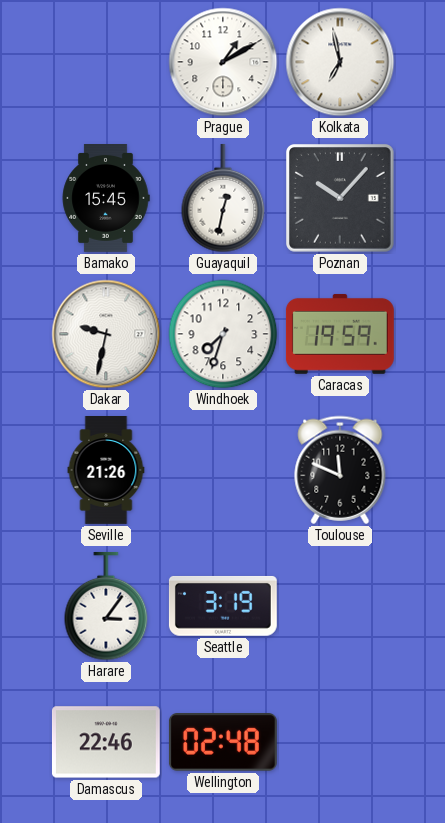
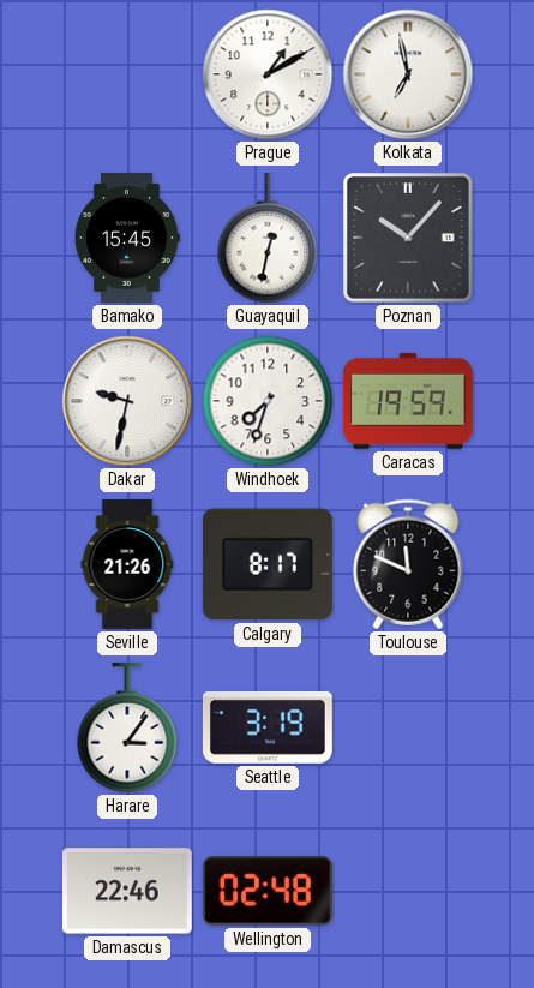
Calgary: none -> 8:17
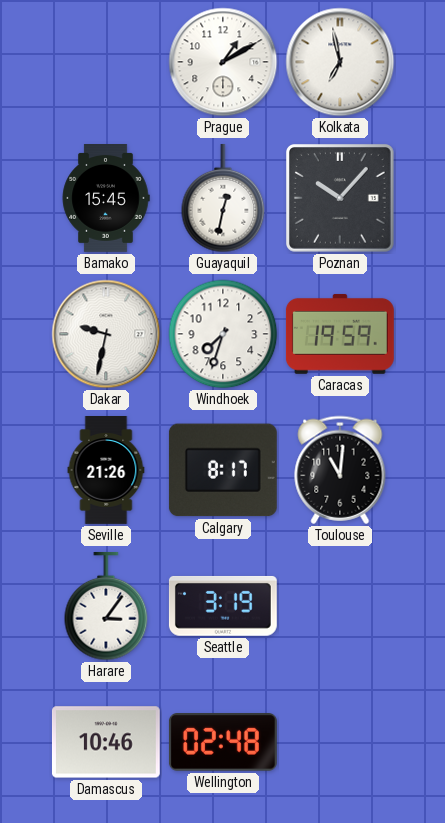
Toulouse: 11:49 -> 11:01
Damascus: 22:46 -> 10:46
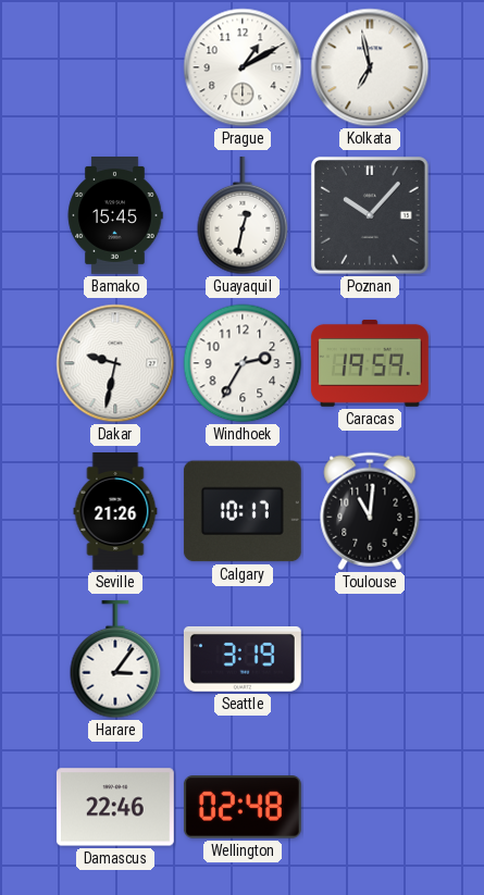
Windhoek: 7:33 -> 2:35
Calgary: 8:17 -> 10:17
Damascus: 10:46 -> 22:46
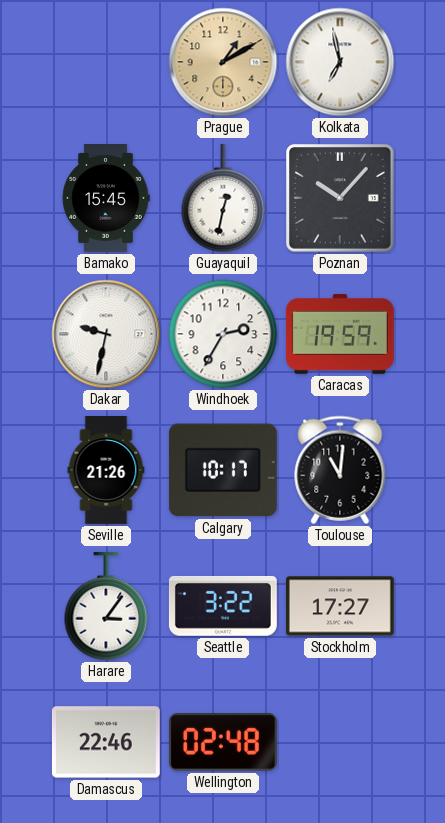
Prague dial: white -> champagne
Seattle: 3:19 -> 3:22
Stockholm: none -> 17:27
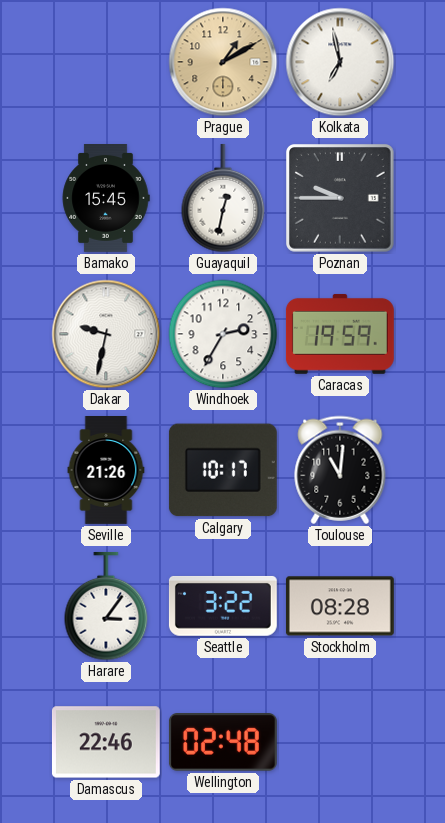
Poznan: 10:07 -> 9:45
Stockholm: 17:27 -> 08:28
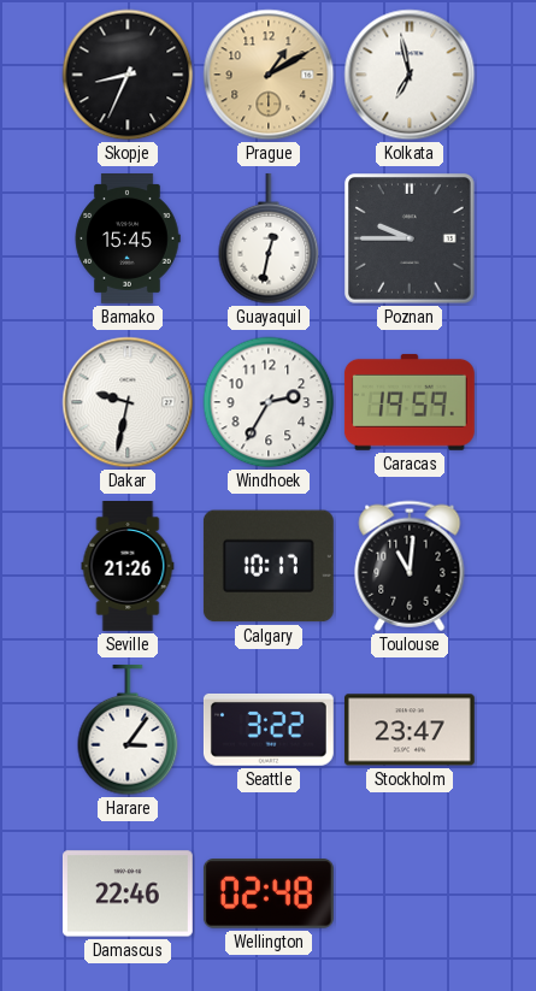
Skopje: none -> 8:34
Stockholm: 08:28 -> 23:47
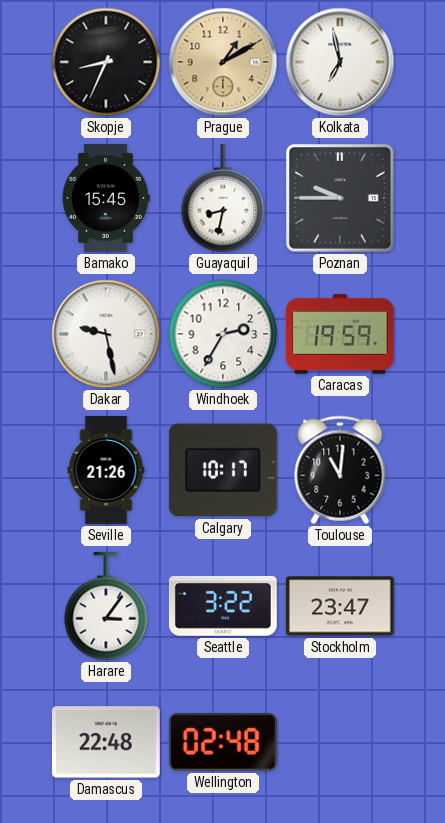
Guayaquil: 12:32 -> 8:32
Dakar: 9:32 -> 9:28
Damascus: 22:46 -> 22:48
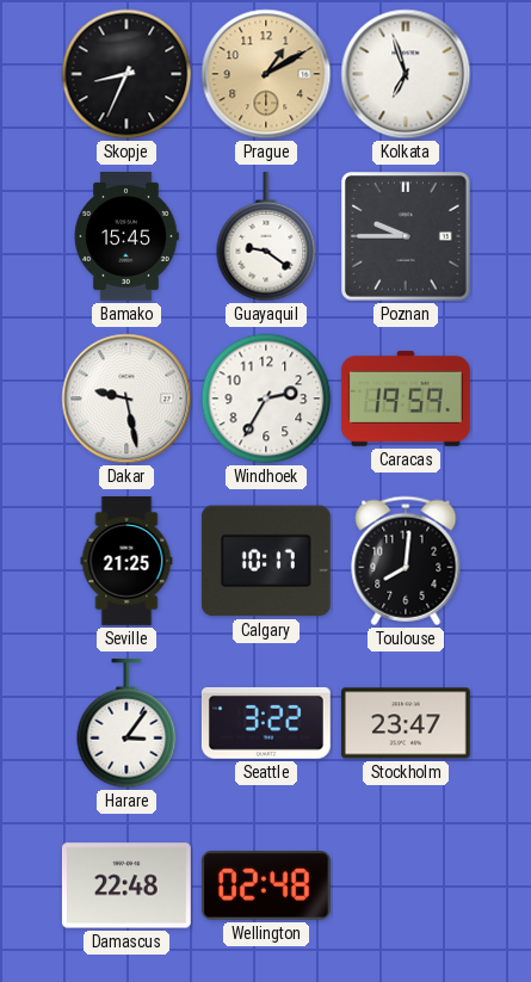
Kolkata: 6:58 -> 6:57
Guayaquil: 8:32 -> 9:21
Seville: 21:26 -> 21:25
Toulouse: 11:01 -> 8:01
